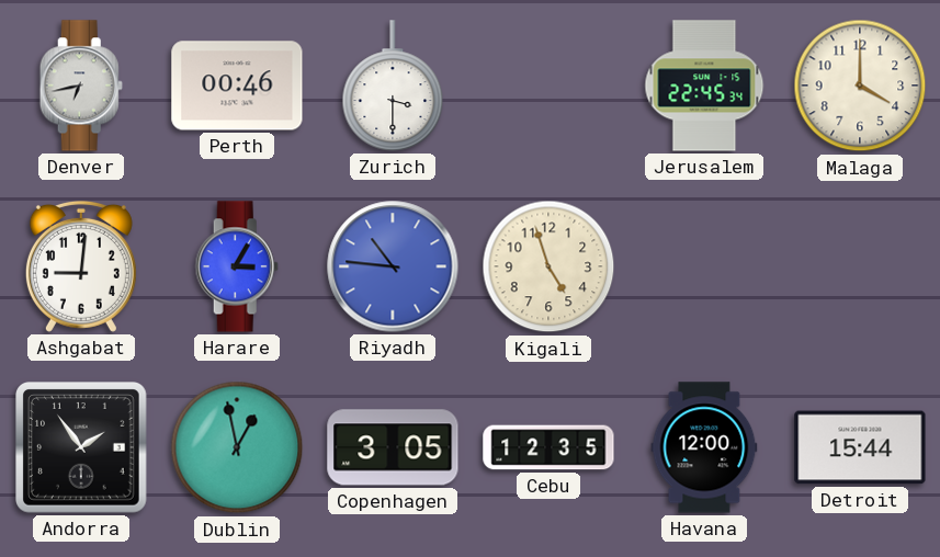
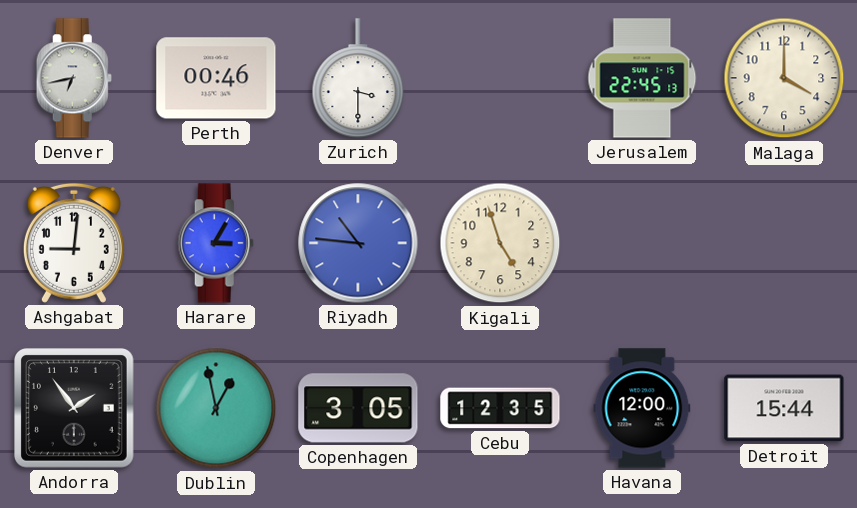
Jerusalem: 22:45:34 -> 22:45:13
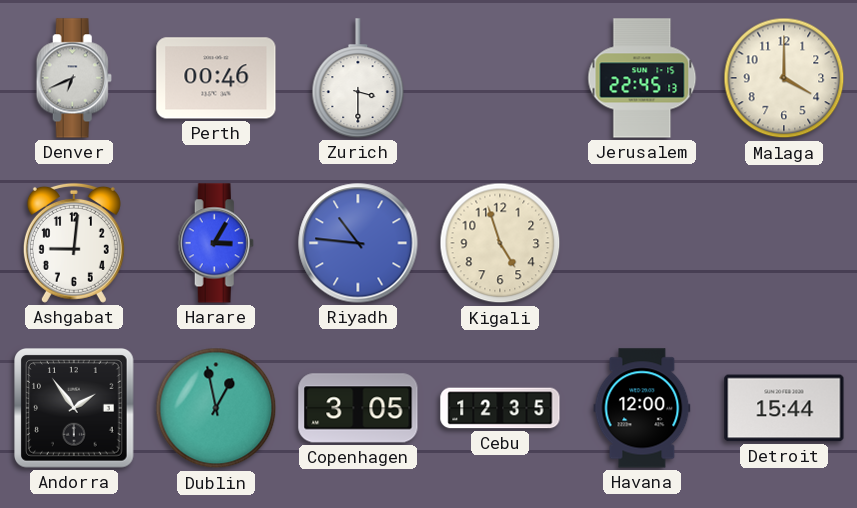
Denver: 6:43 -> 6:41
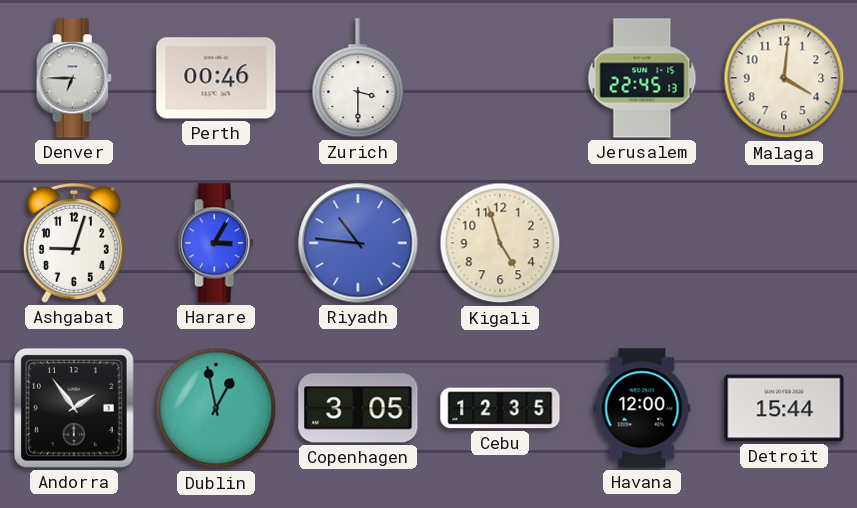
Denver: 6:41 -> 6:45
Malaga: 4:00 -> 4:01
Ashgabat: 9:01 -> 9:03
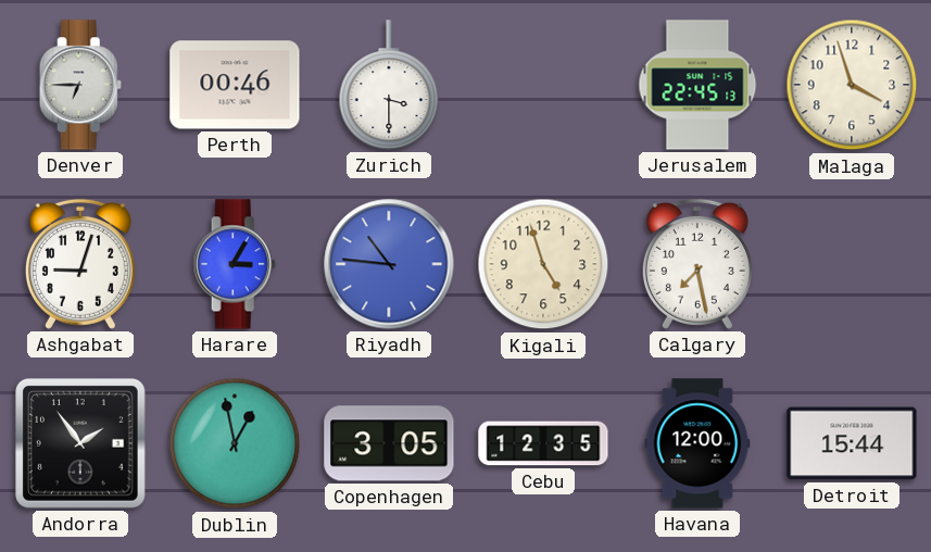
Malaga: 4:01 -> 3:57
Calgary: none -> 7:28
